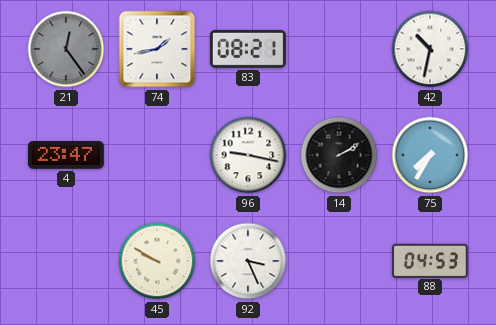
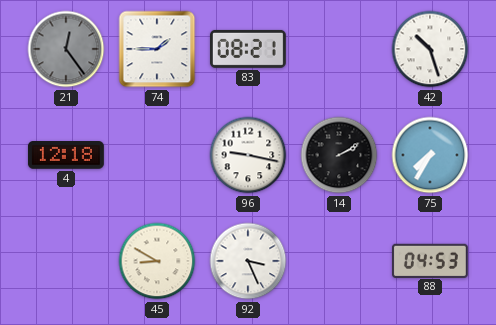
74: 1:43 -> 1:45
42: 10:32 -> 10:27
4: 23:47 -> 12:18
45: 9:50 -> 8:50
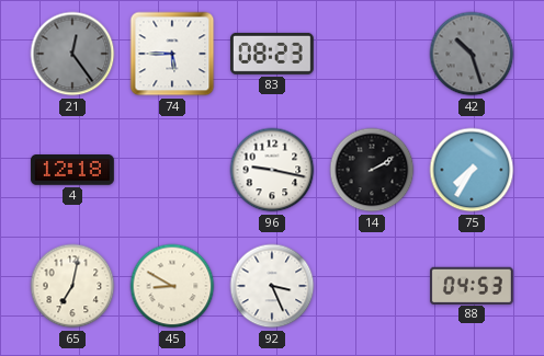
74: 1:45 -> 5:45
83: 08:21 -> 08:23
42 dial: white -> grey
65: none -> 7:02
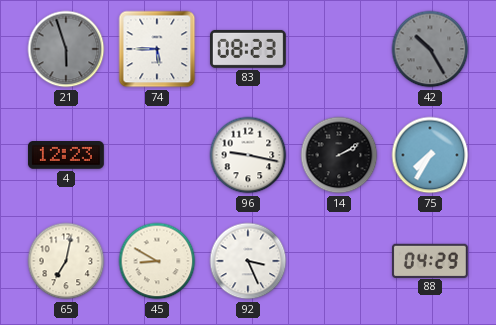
21: 12:24 -> 5:57
42: 10:27 -> 10:25
4: 12:18 -> 12:23
88: 04:53 -> 04:29
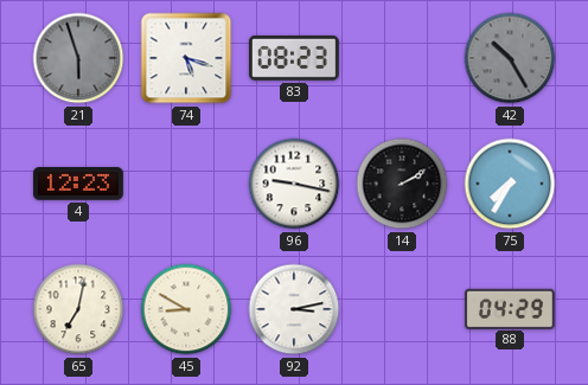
74: 5:45 -> 5:18
92: 3:26 -> 3:13
